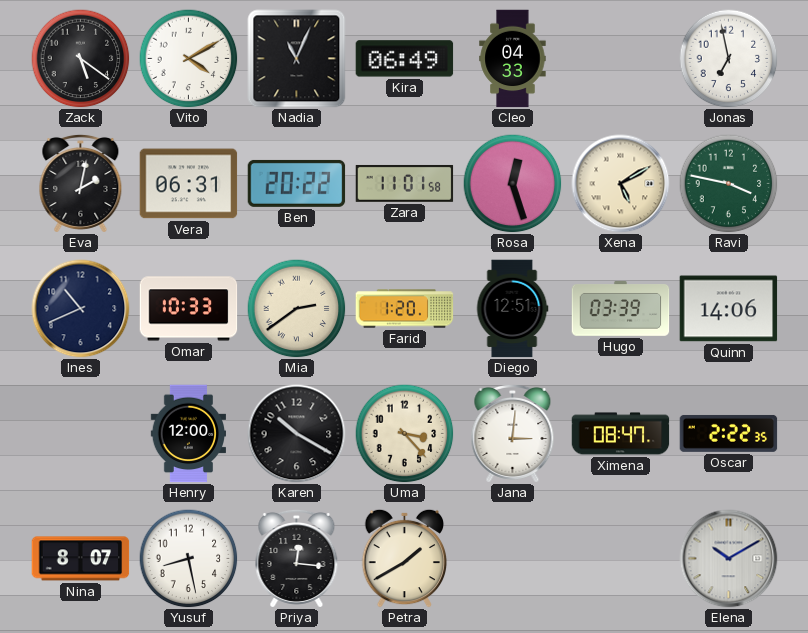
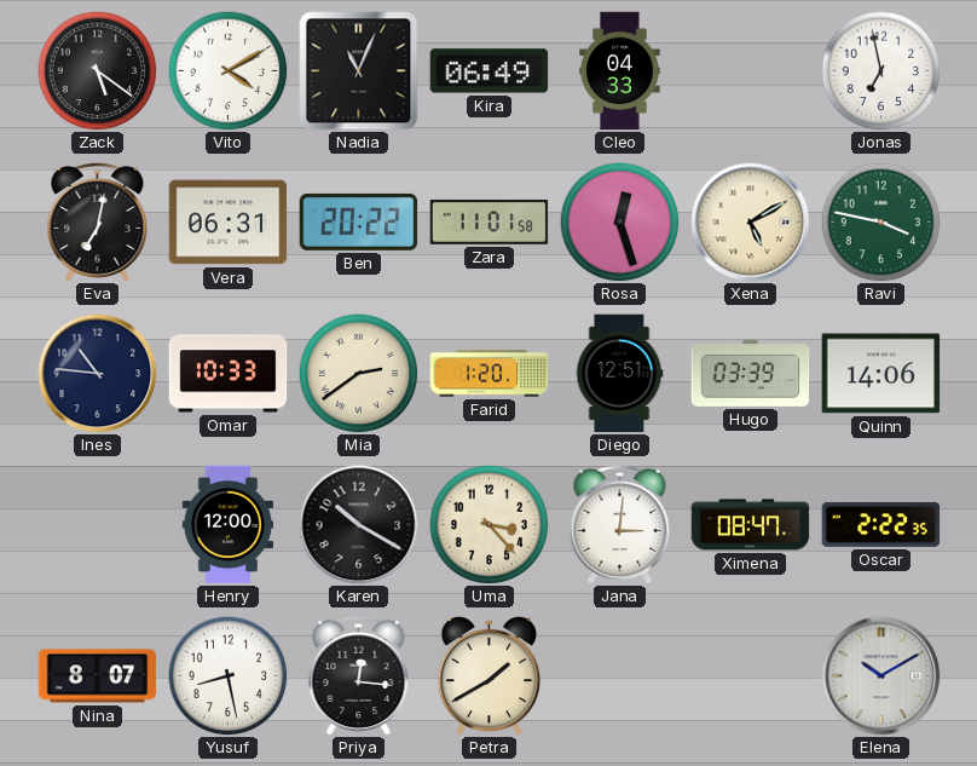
Eva: 2:02 -> 7:02
Ines: 10:41 -> 10:46
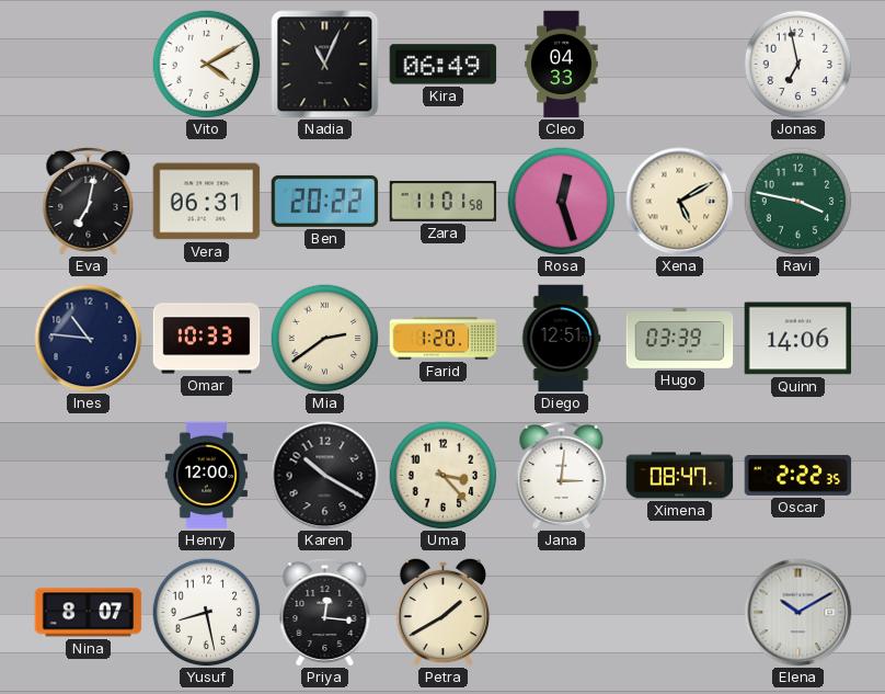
Zack: 5:21 -> none
